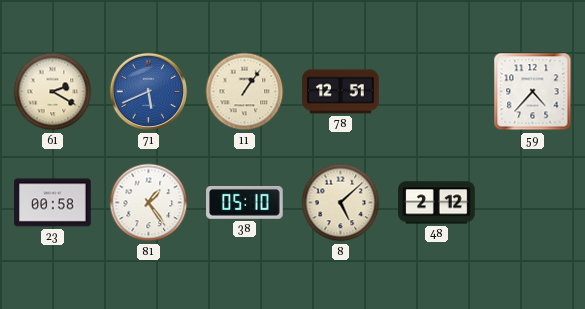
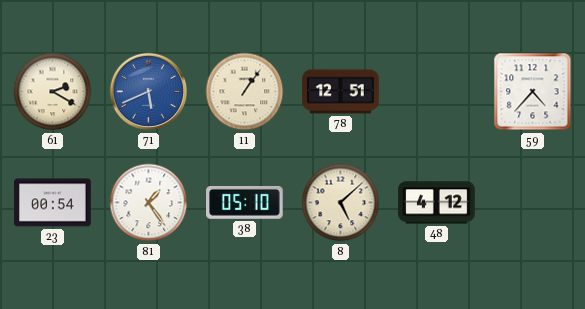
23: 00:58 -> 00:54
48: 2:12 -> 4:12
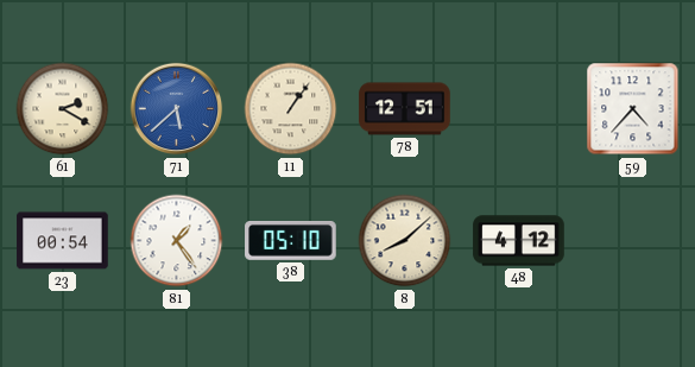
71: 5:41 -> 5:38
8: 5:08 -> 8:08
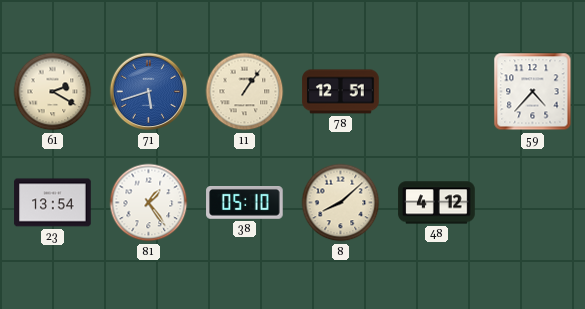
71: 5:38 -> 5:42
23: 00:54 -> 13:54
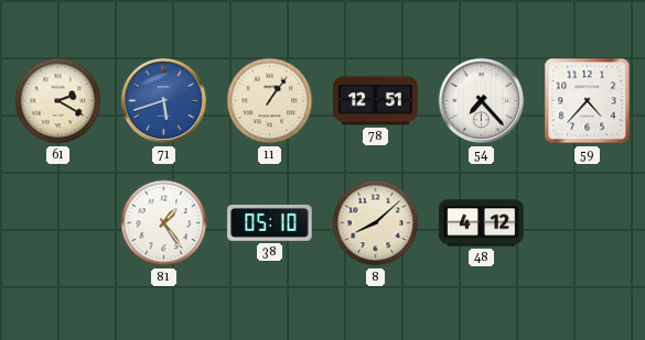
54: none -> 7:23
23: 13:54 -> none
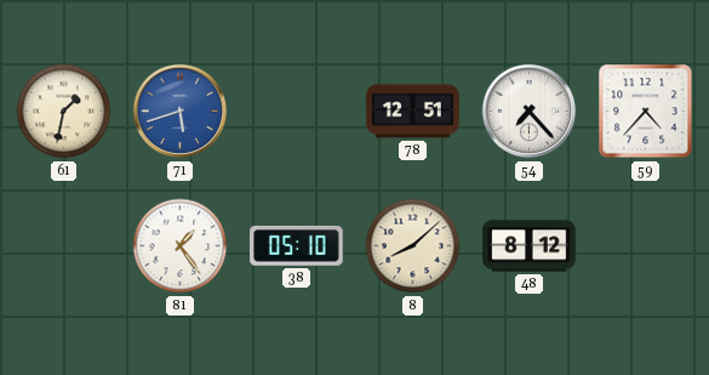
61: 2:20 -> 1:32
11: 1:06 -> none
48: 4:12 -> 8:12
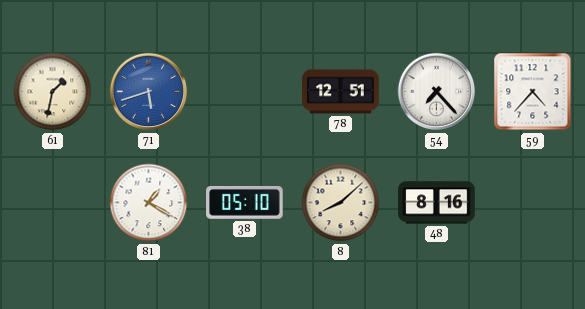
81: 1:24 -> 1:20
48: 8:12 -> 8:16
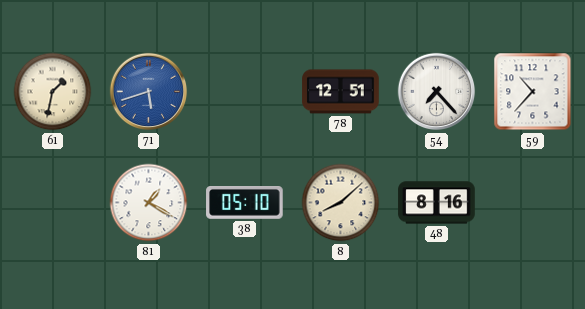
59: 4:37 -> 10:37
